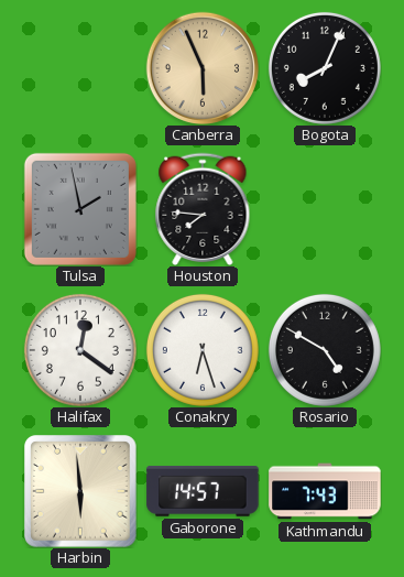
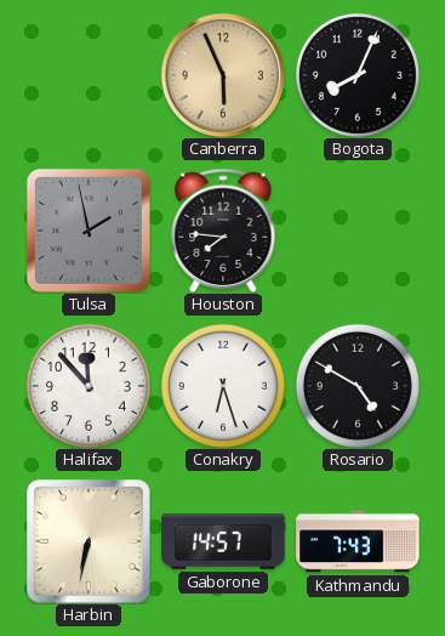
Halifax: 12:21 -> 11:53
Harbin: 5:59 -> 6:32
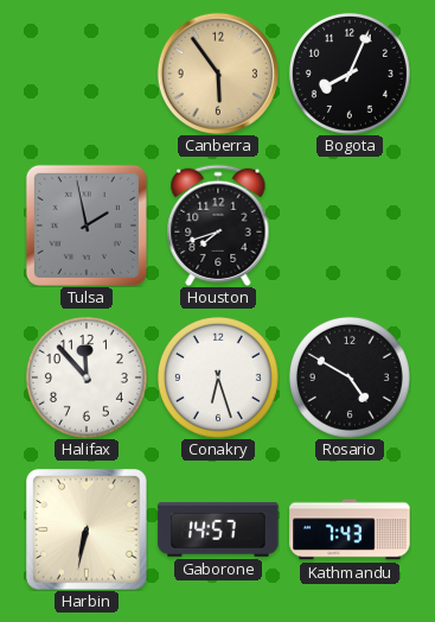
Canberra: 5:56 -> 5:54
Houston: 7:46 -> 7:42
